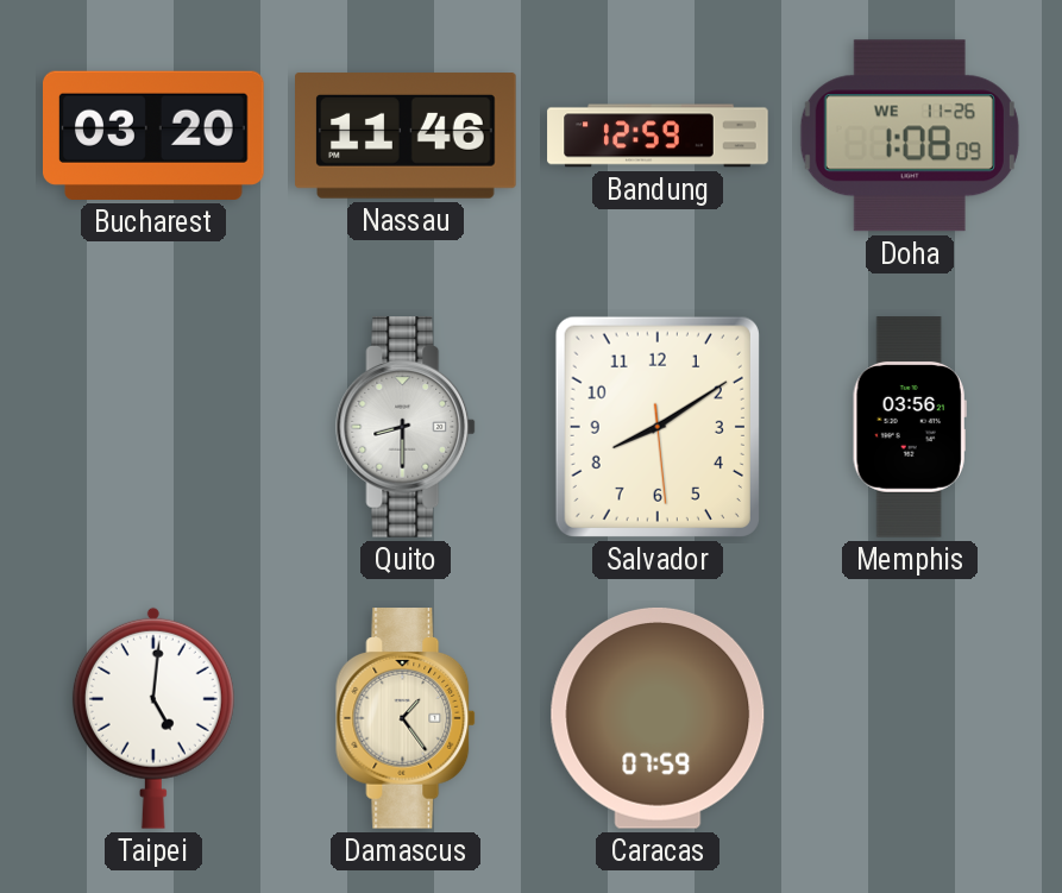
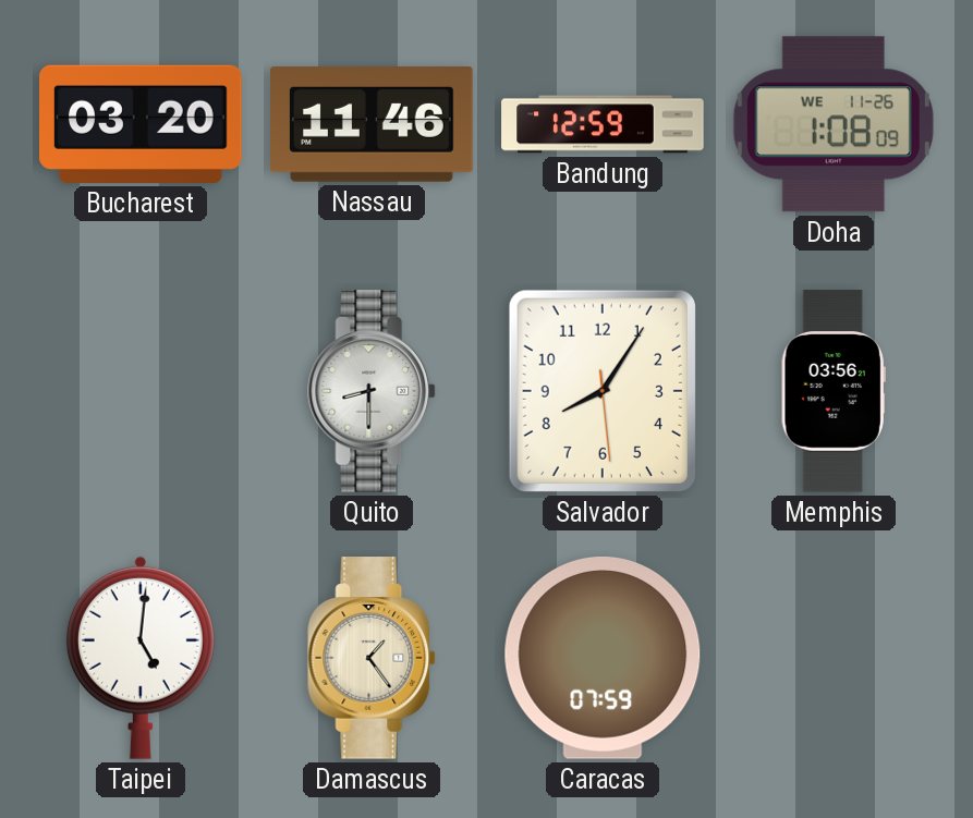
Salvador: 8:09 -> 8:05
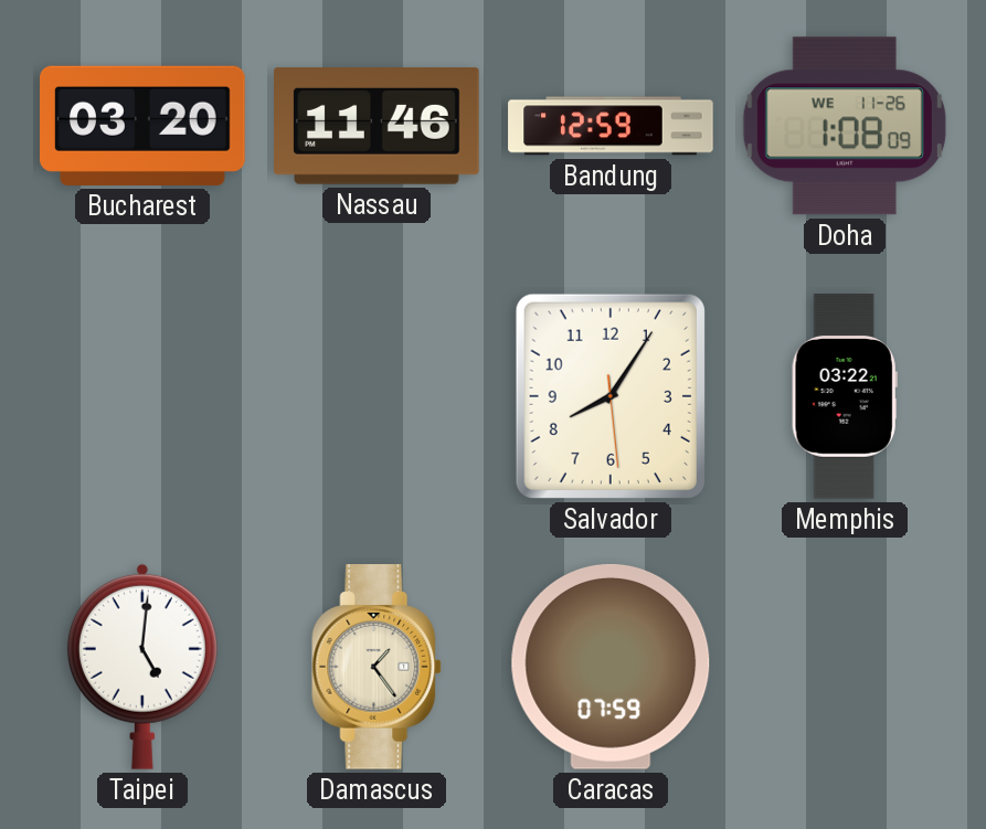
Quito: 8:30 -> none
Memphis: 03:56 -> 03:22
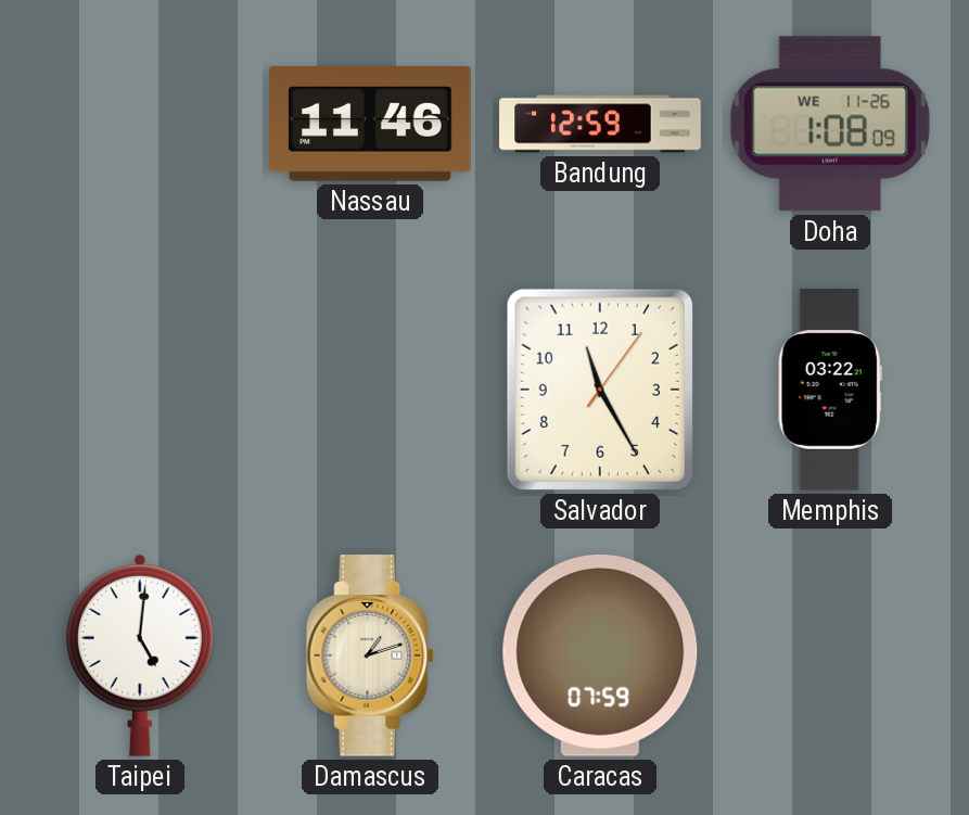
Bucharest: 03:20 -> none
Salvador: 8:05 -> 11:25
Damascus: 1:24 -> 1:12
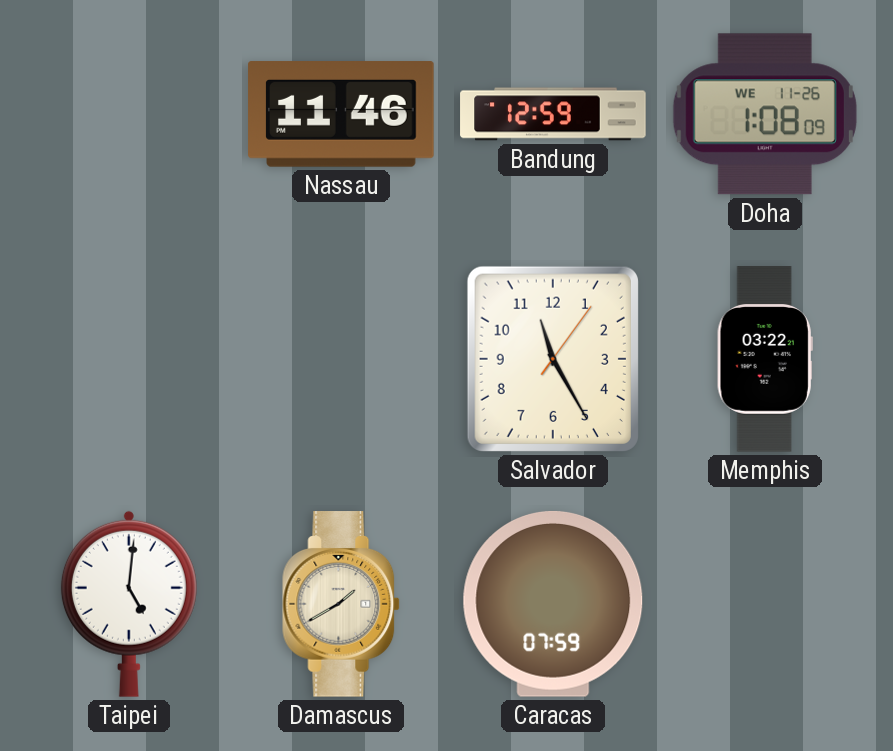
Damascus: 1:12 -> 1:40
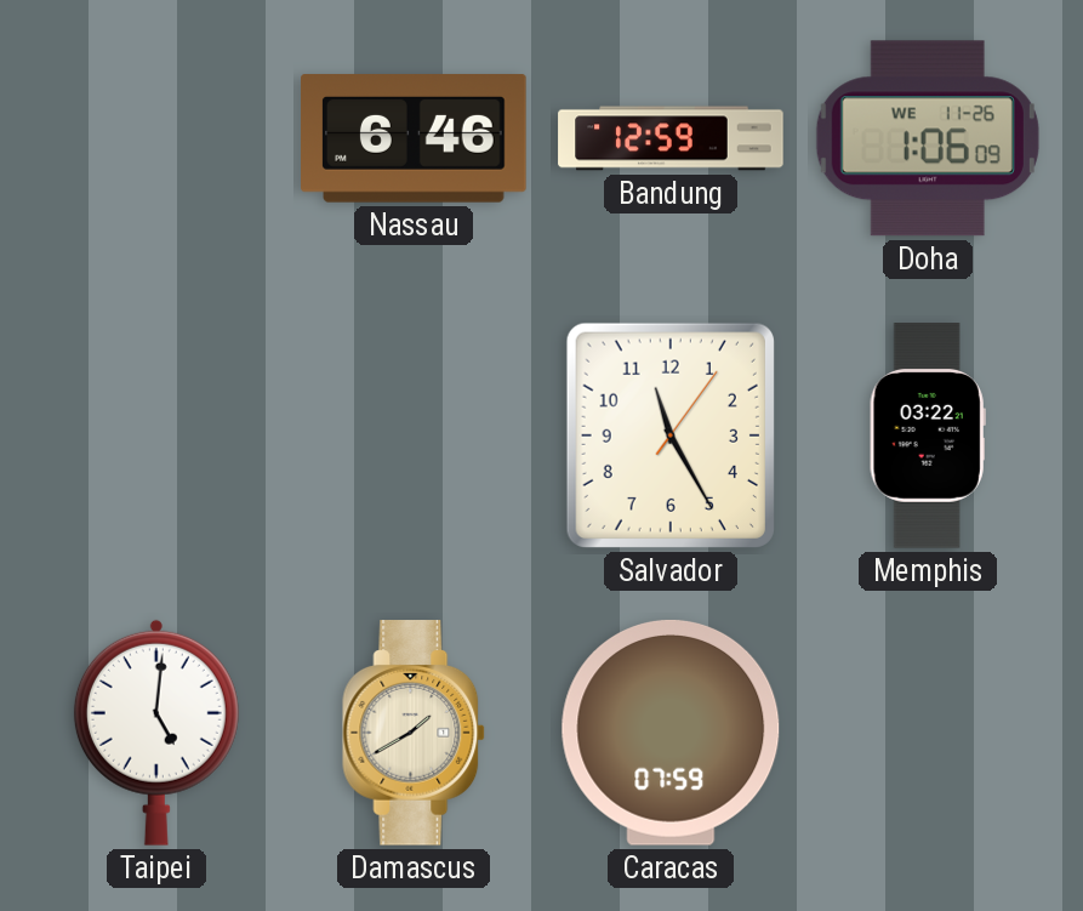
Nassau: 11:46 -> 6:46
Doha: 1:08 -> 1:06
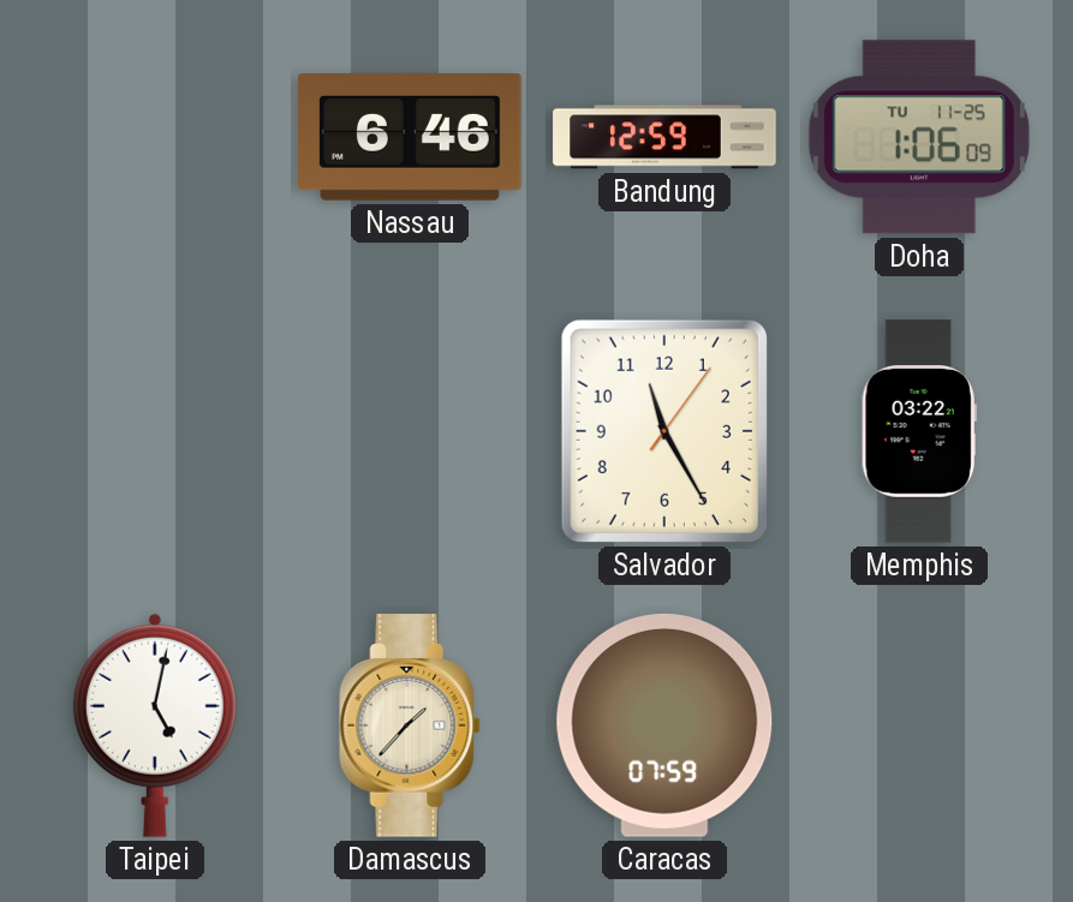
Doha date: WE 11-26 -> TU 11-25
Taipei: 5:01 -> 5:02
Damascus: 1:40 -> 1:37
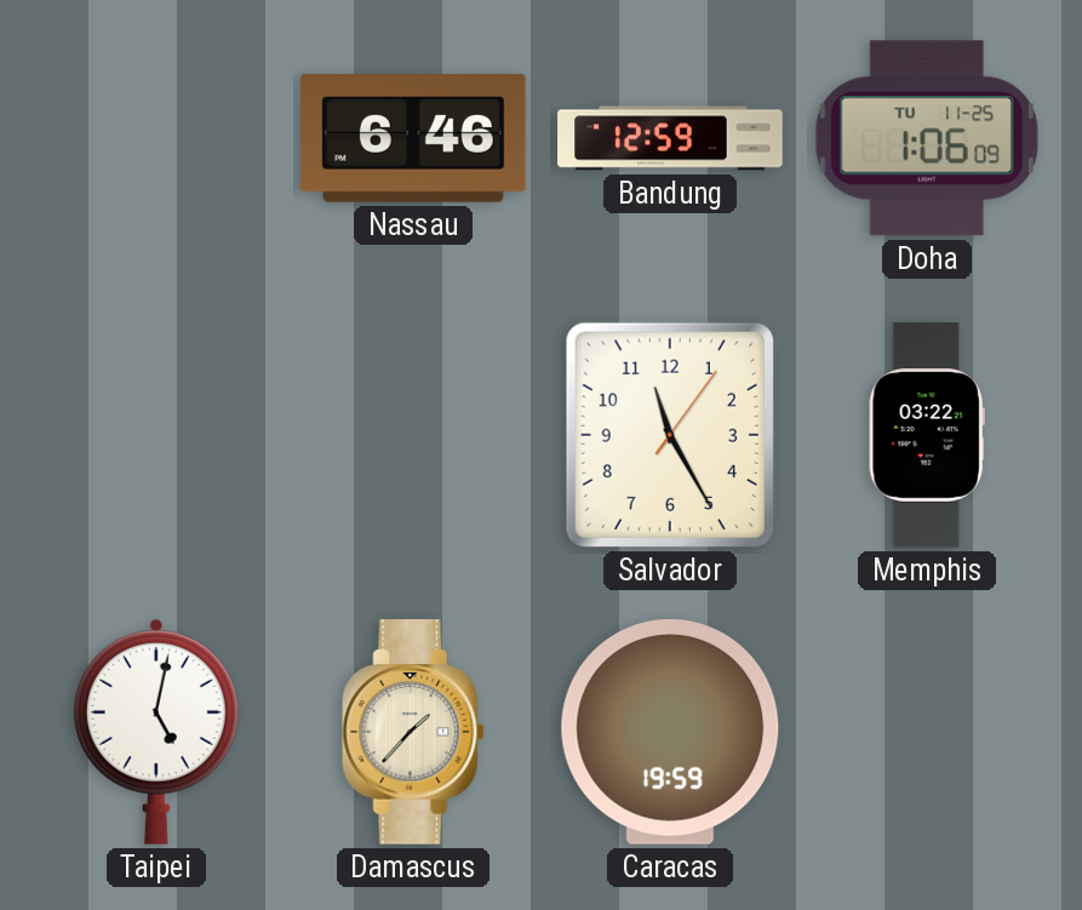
Caracas: 07:59 -> 19:59
